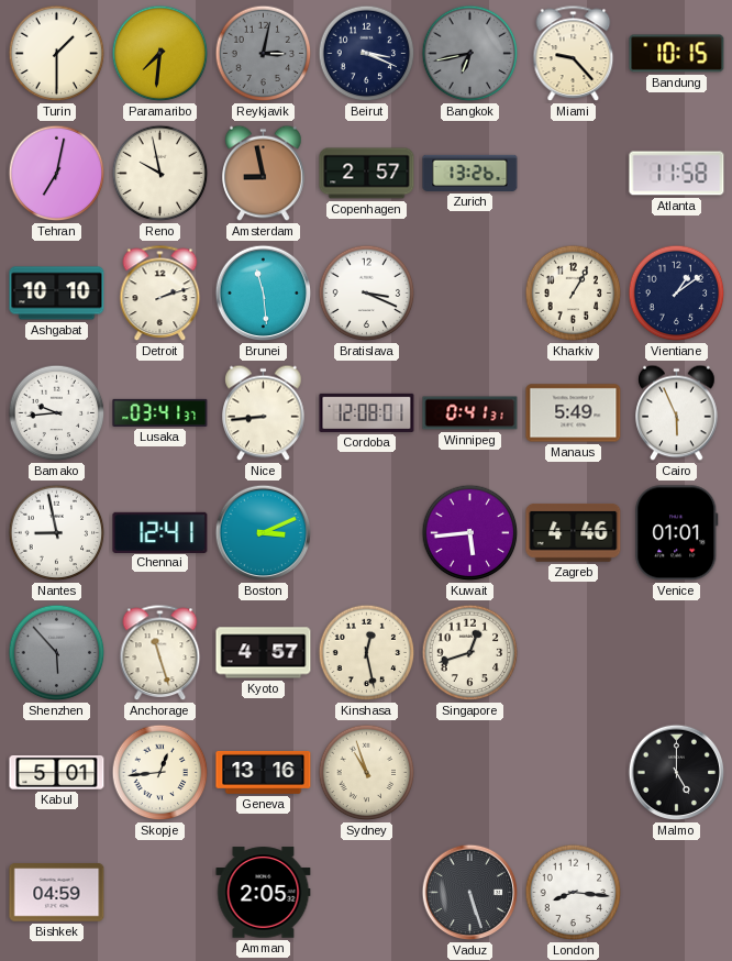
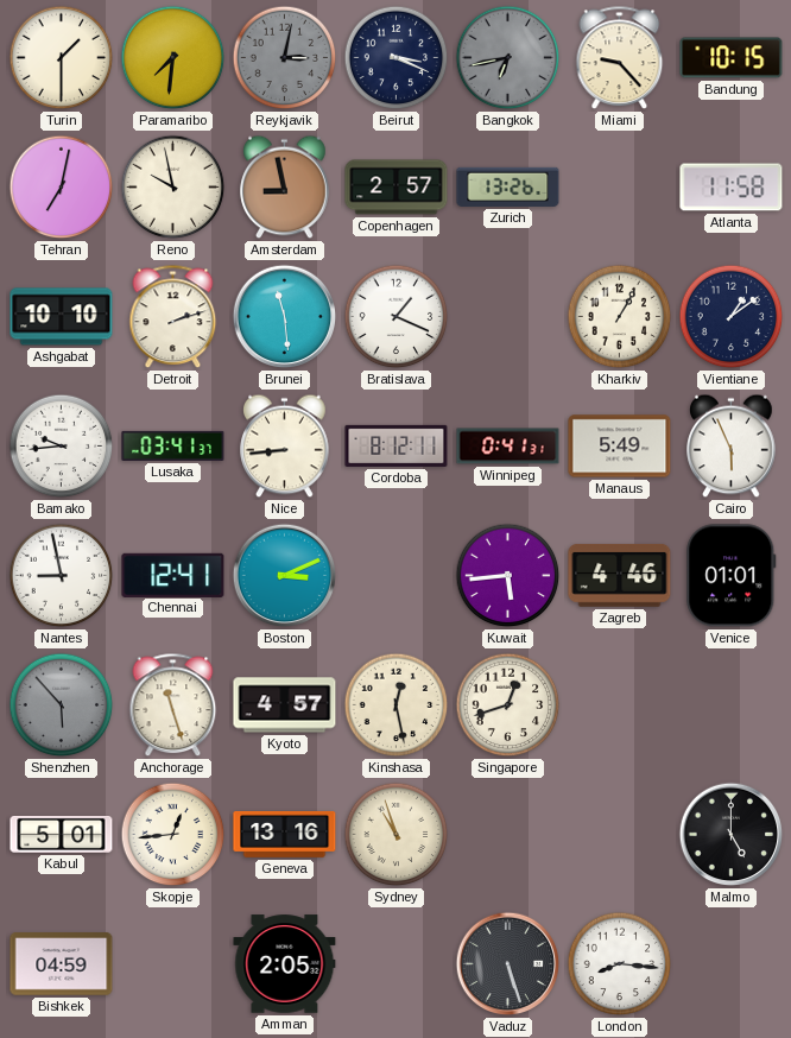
Bratislava: 3:19 -> 1:19
Cordoba: 12:08 -> 8:12
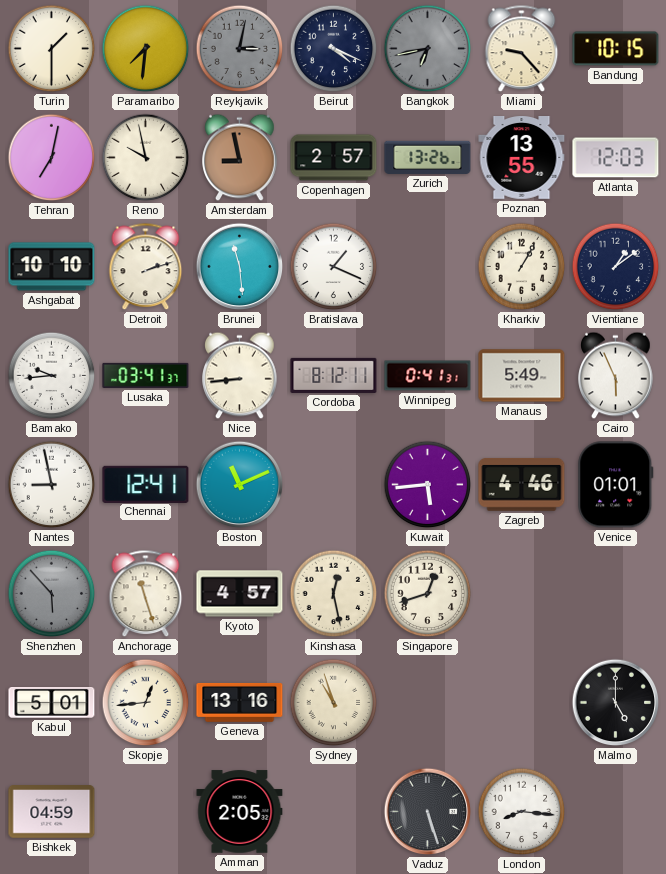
Beirut: 3:19 -> 4:19
Poznan: none -> 13:55
Atlanta: 11:58 -> 12:03
Boston: 3:11 -> 11:11
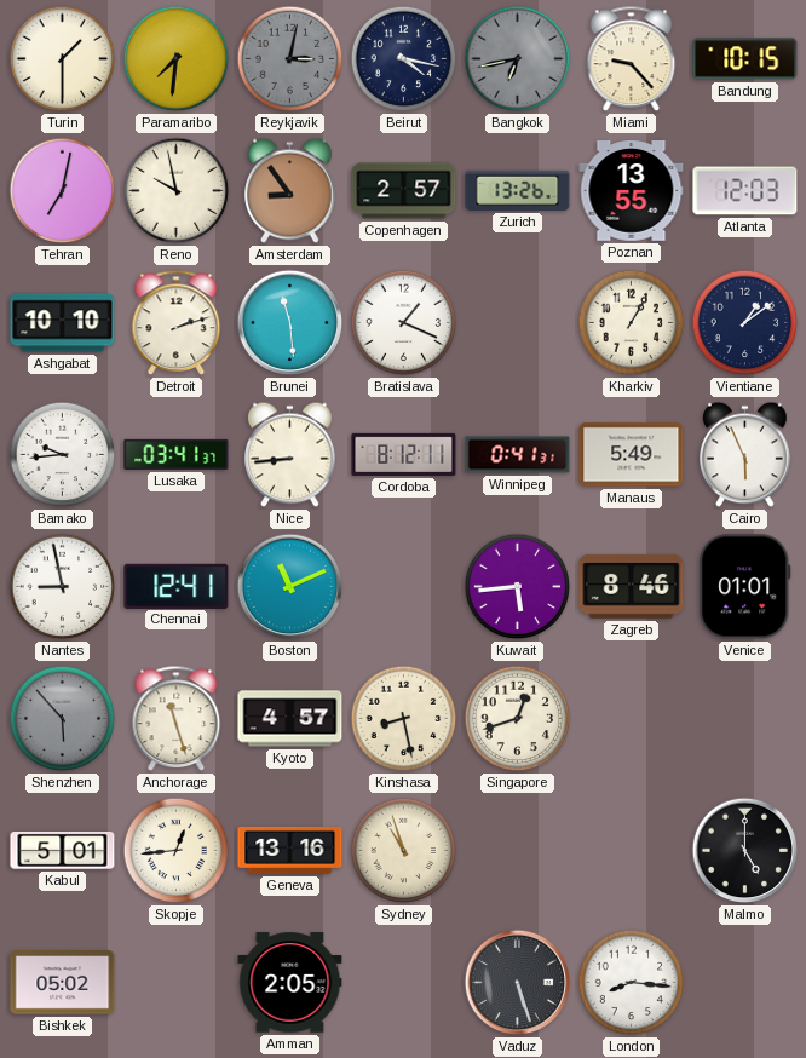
Beirut: 4:19 -> 4:17
Amsterdam: 8:58 -> 8:54
Zagreb: 4:46 -> 8:46
Kinshasa: 12:28 -> 8:28
Bishkek: 04:59 -> 05:02
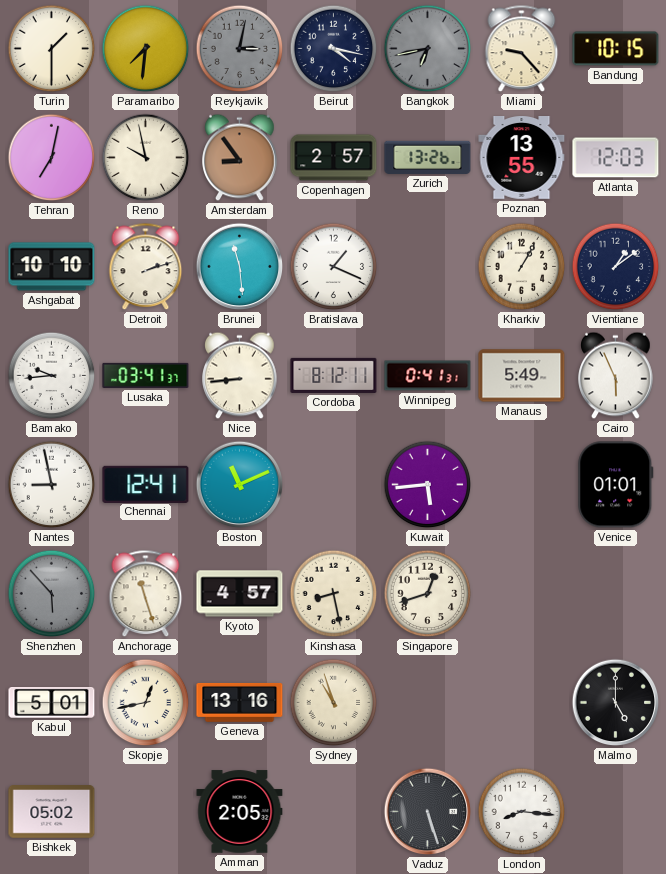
Zagreb: 8:46 -> none
Skopje: 12:44 -> 12:43
